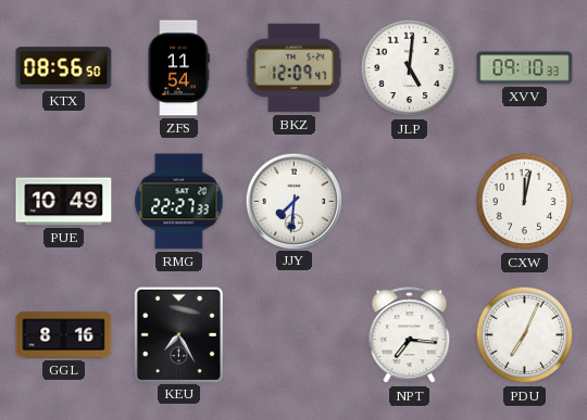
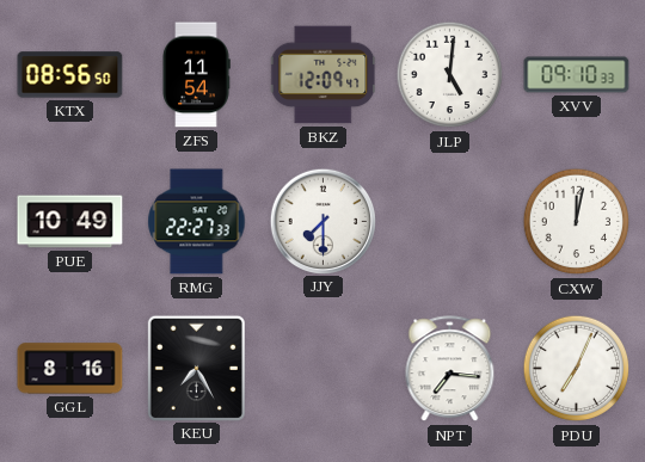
JJY: 7:31 -> 7:30
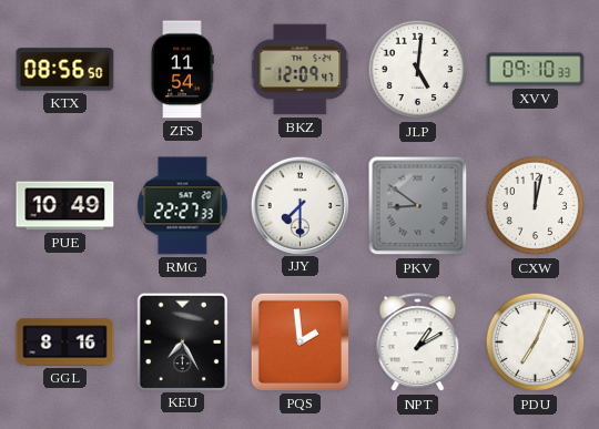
PKV: none -> 8:51
PQS: none -> 1:59
NPT: 7:16 -> 1:10
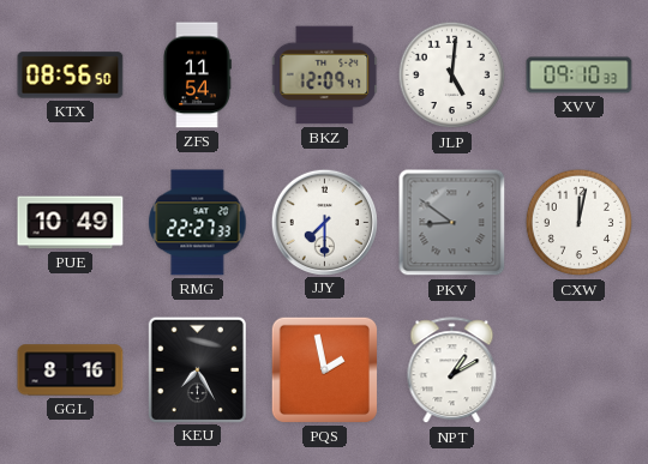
PQS: 1:59 -> 1:58
PDU: 7:04 -> none
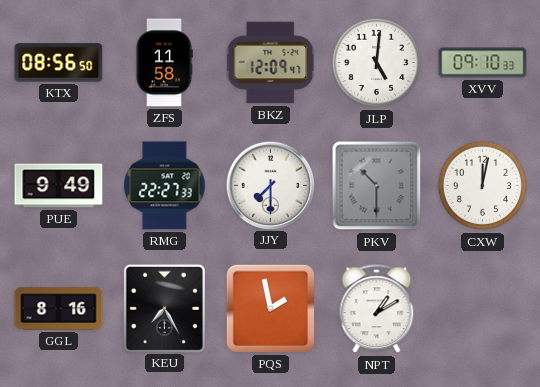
ZFS: 11:54 -> 11:58
PUE: 10:49 -> 9:49
PKV: 8:51 -> 10:30
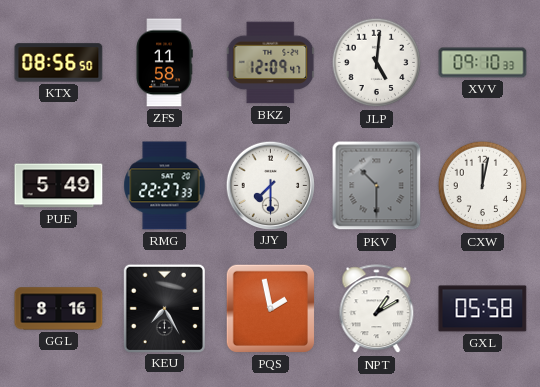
PUE: 9:49 -> 5:49
GXL: none -> 05:58
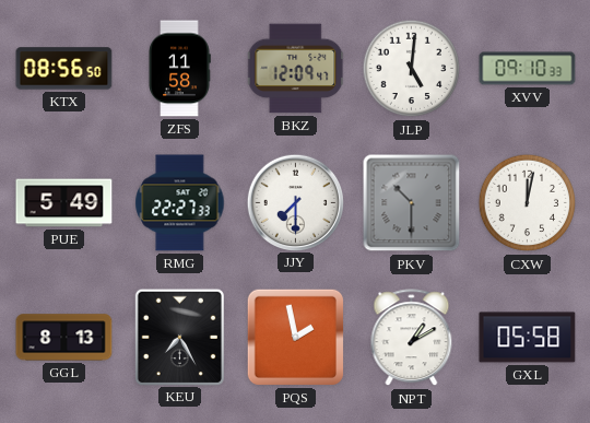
GGL: 8:16 -> 8:13
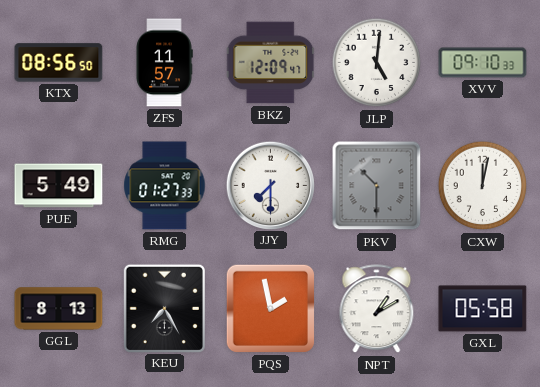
ZFS: 11:58 -> 11:57
RMG: 22:27 -> 01:27
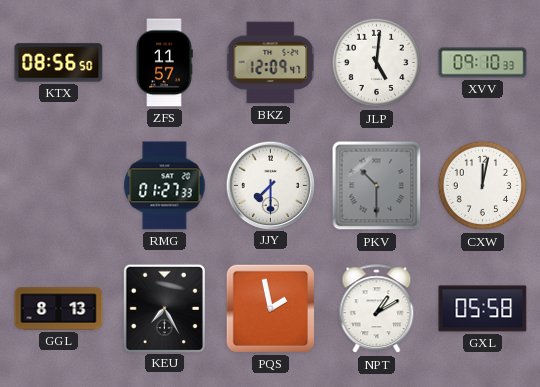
PUE: 5:49 -> none
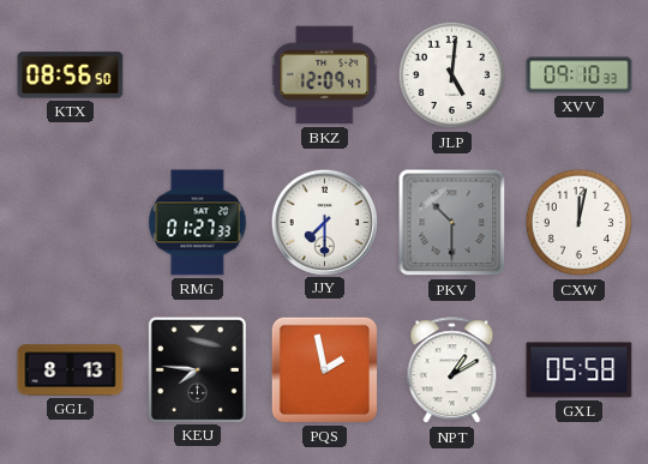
ZFS: 11:57 -> none
KEU: 7:25 -> 7:46
